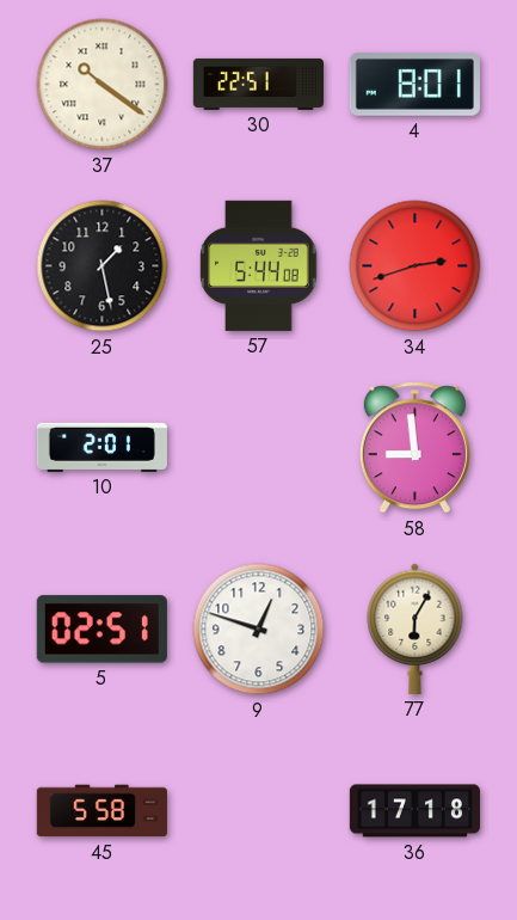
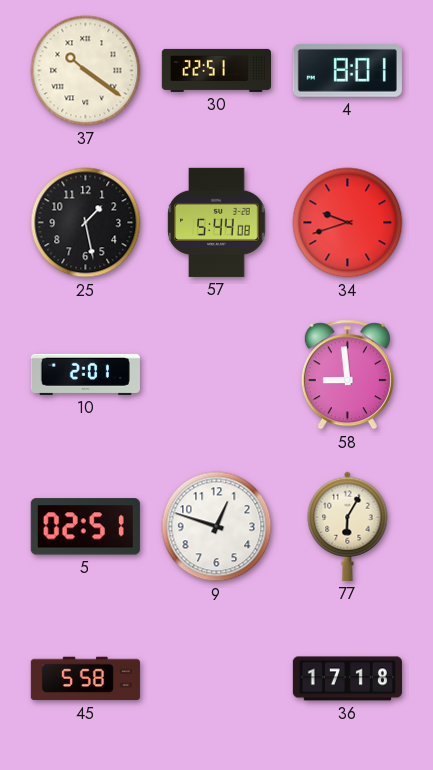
34: 2:42 -> 9:42
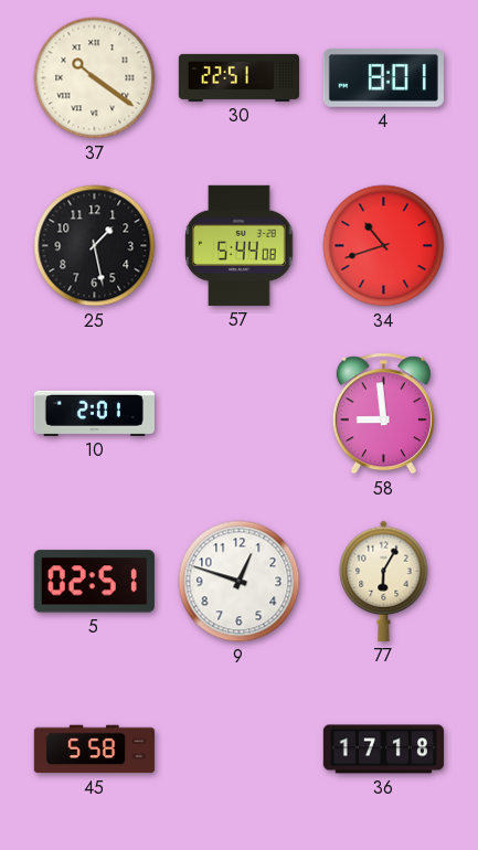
34: 9:42 -> 10:42
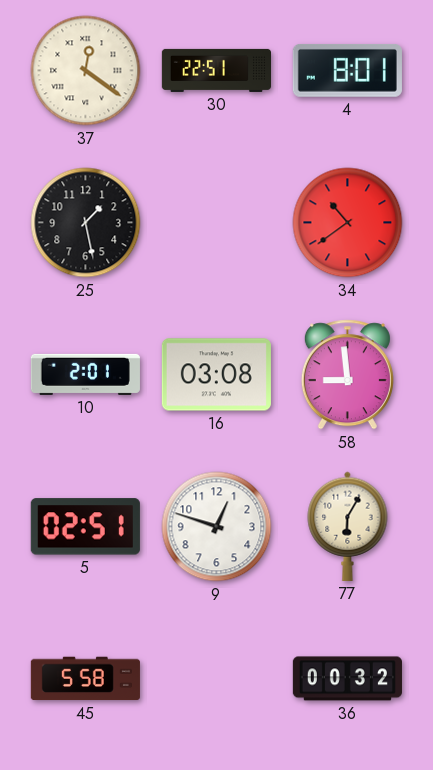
37: 10:21 -> 12:21
57: 5:44 -> none
34: 10:42 -> 10:39
16: none -> 03:08
36: 17:18 -> 00:32
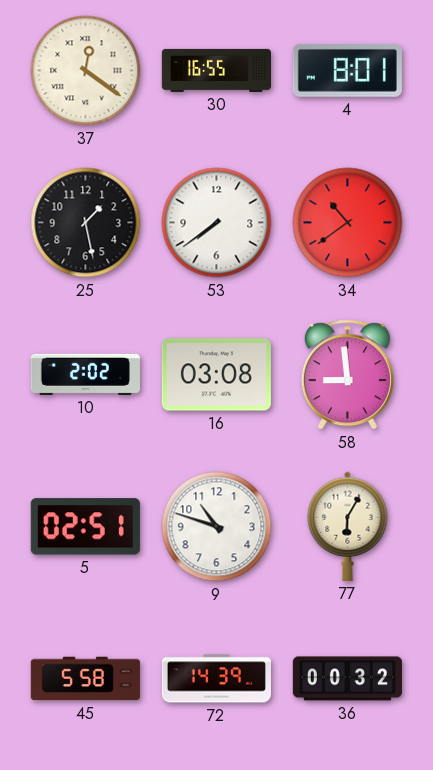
30: 22:51 -> 16:55
53: none -> 7:39
10: 2:01 -> 2:02
9: 12:48 -> 10:48
72: none -> 14:39
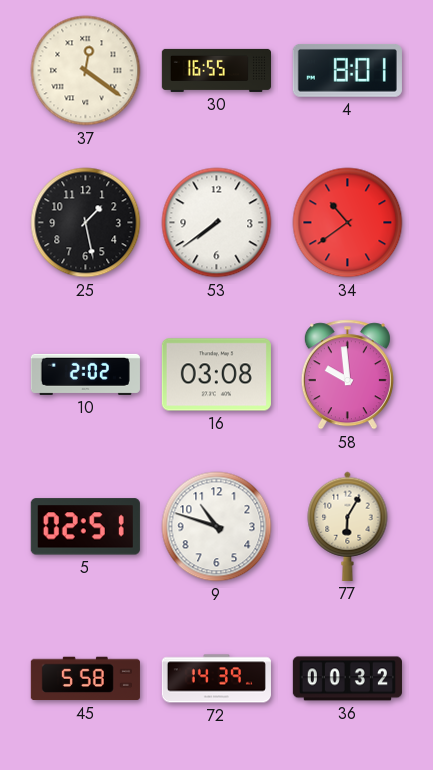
58: 8:59 -> 9:59
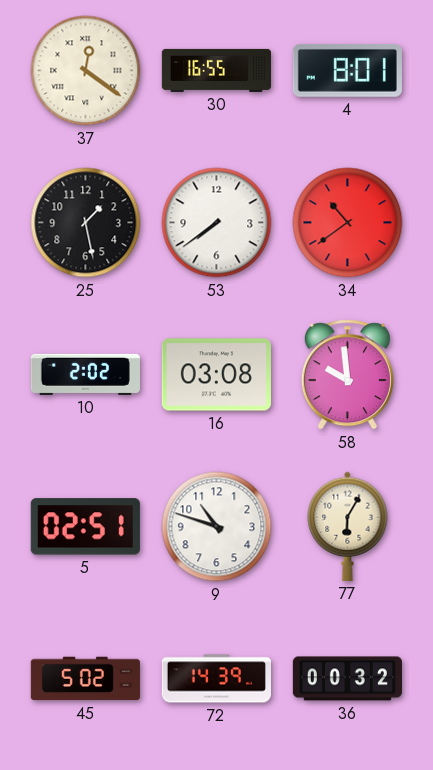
45: 5:58 -> 5:02
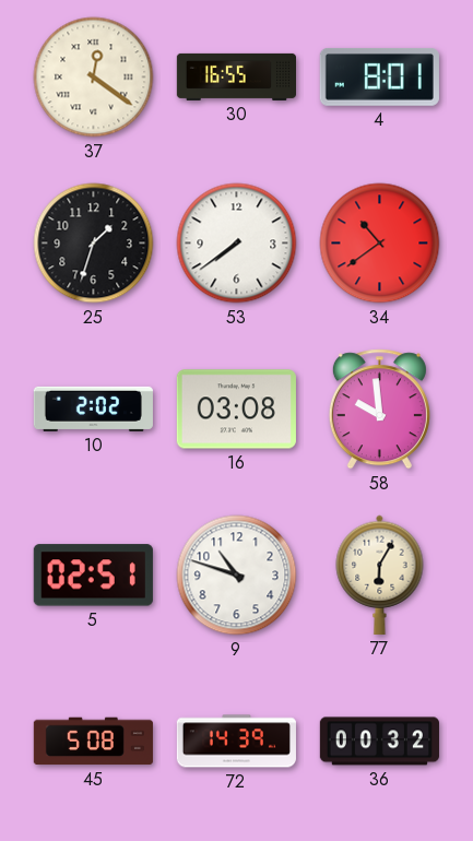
25: 1:28 -> 1:33
45: 5:02 -> 5:08
